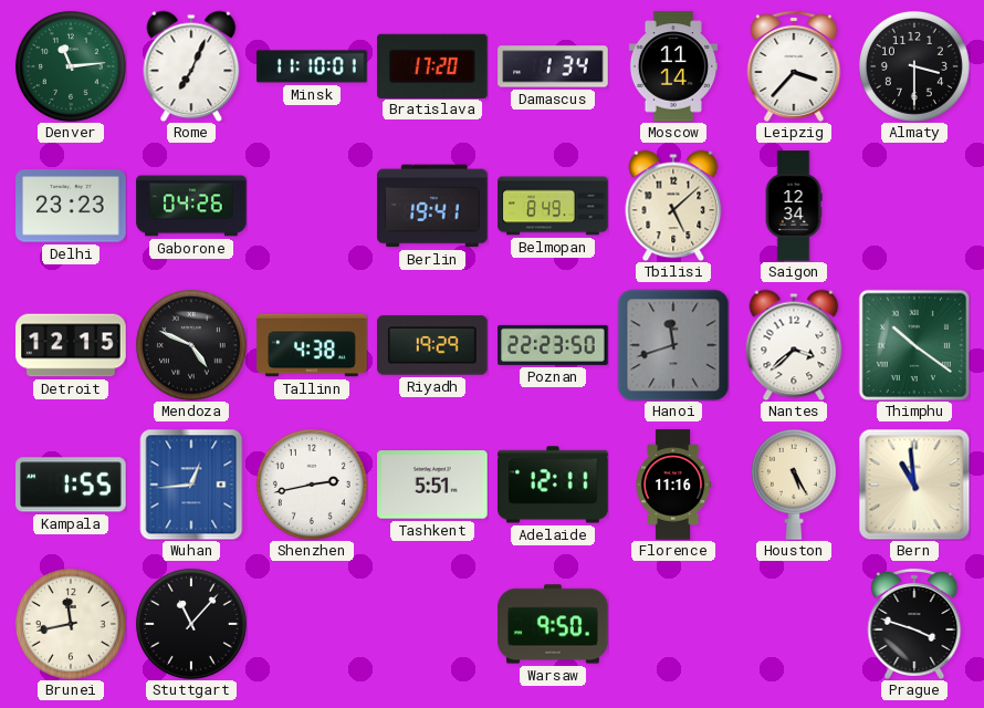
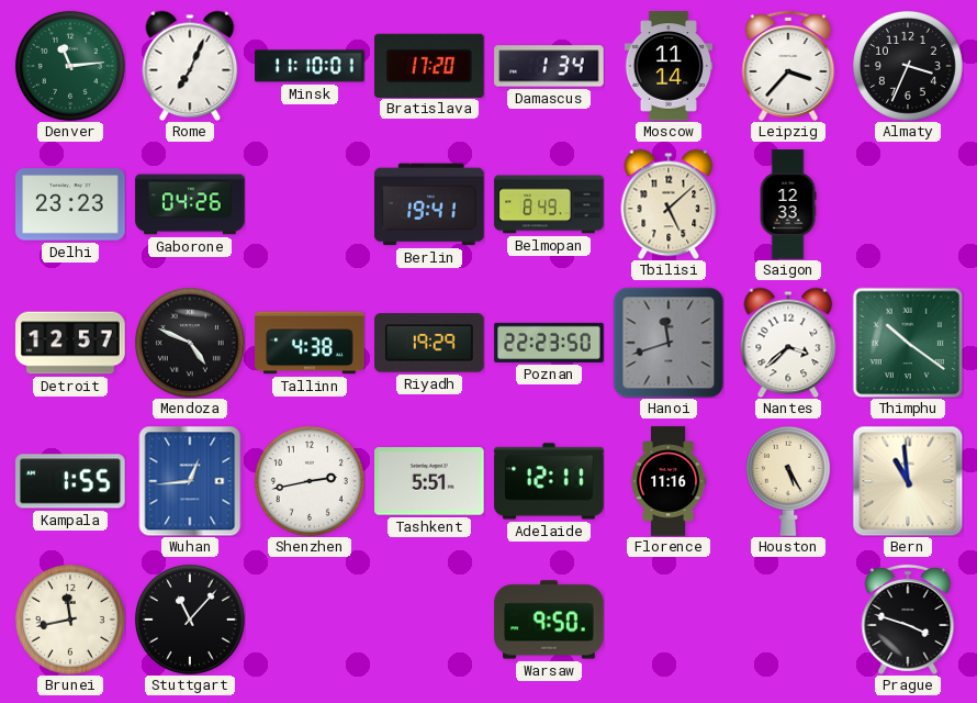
Almaty: 3:30 -> 3:34
Saigon: 12:34 -> 12:33
Detroit: 12:15 -> 12:57
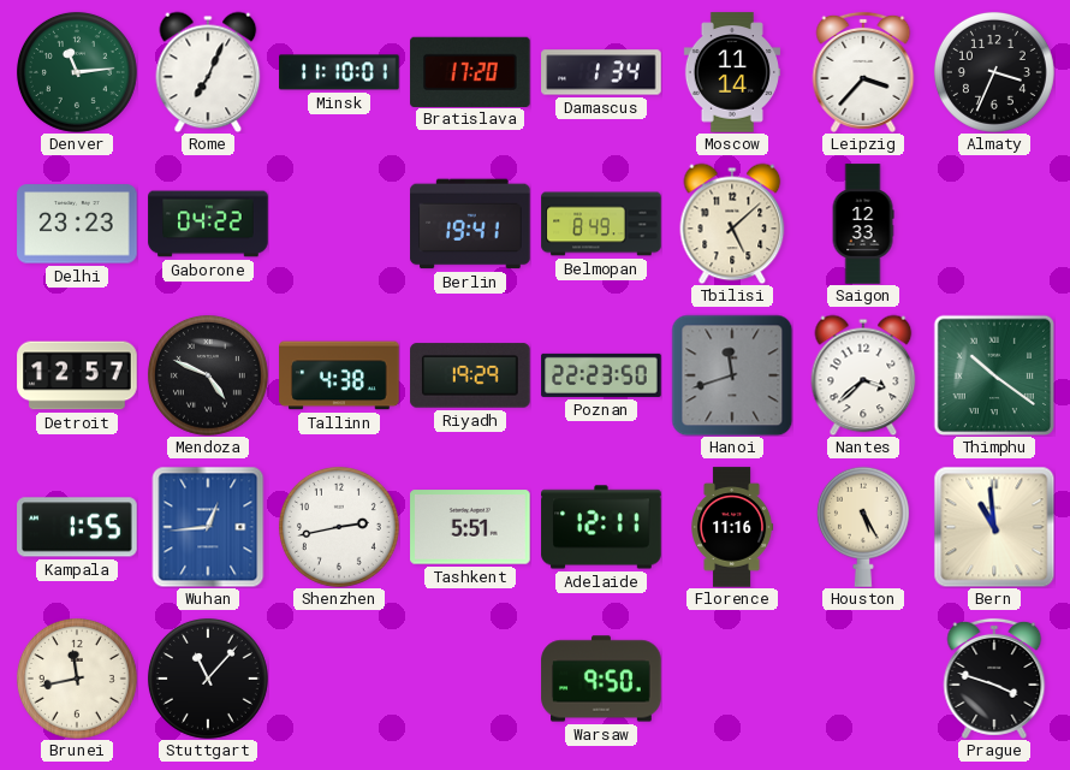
Gaborone: 04:26 -> 04:22
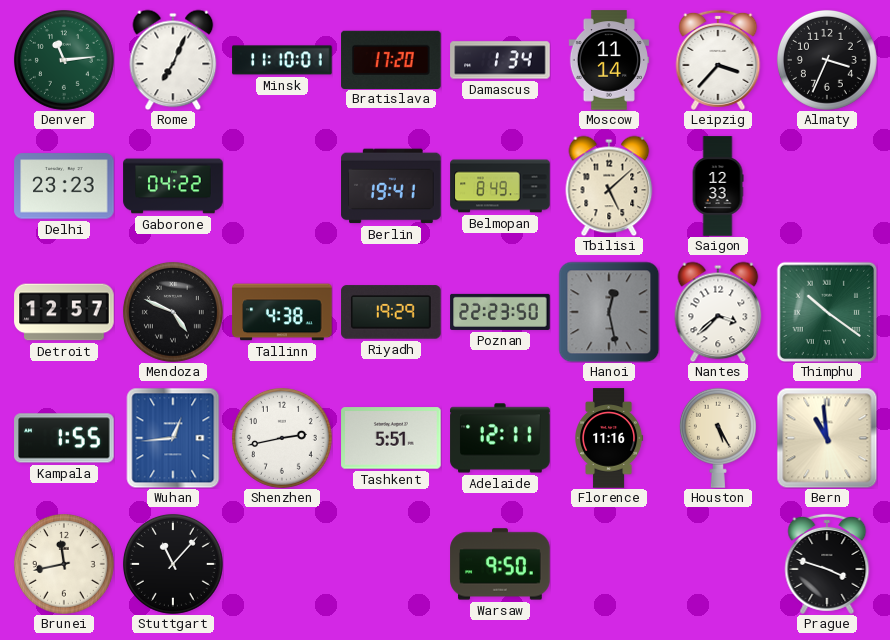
Hanoi: 11:42 -> 12:28
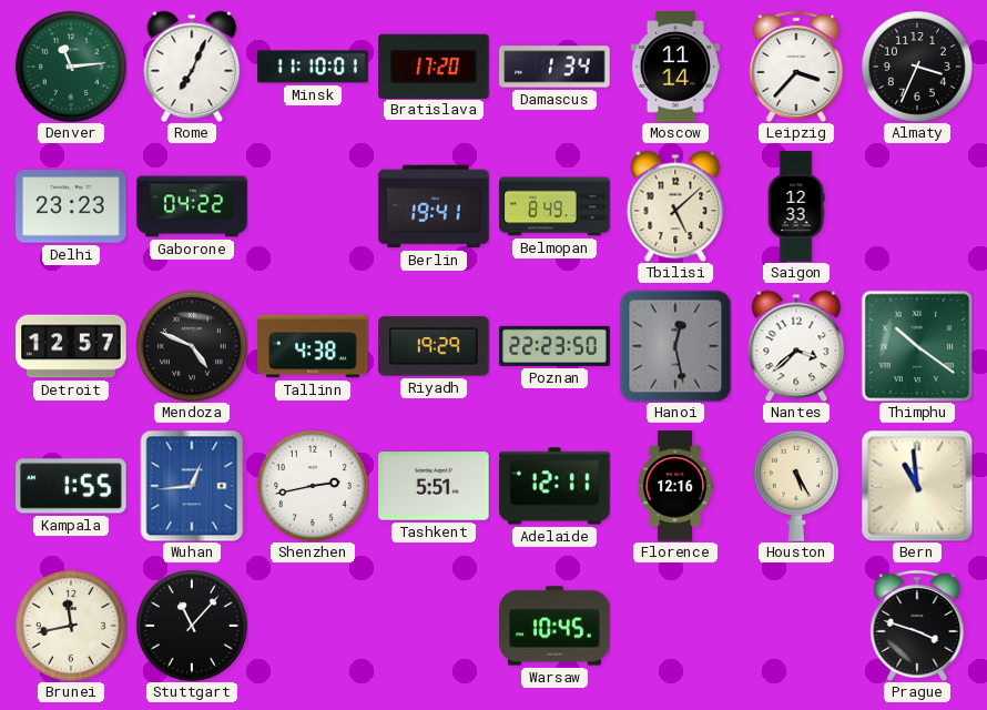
Florence: 11:16 -> 12:16
Warsaw: 9:50 -> 10:45
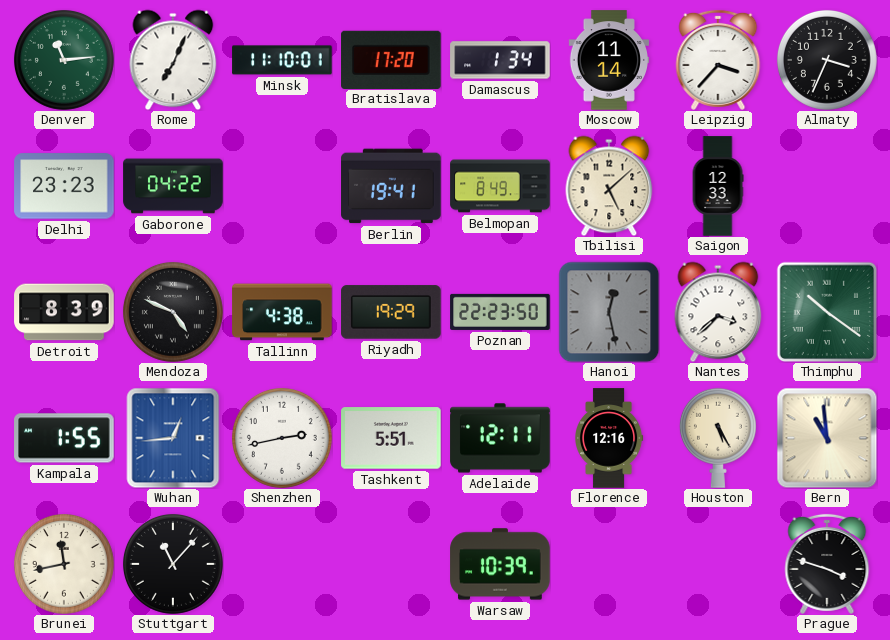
Detroit: 12:57 -> 8:39
Warsaw: 10:45 -> 10:39
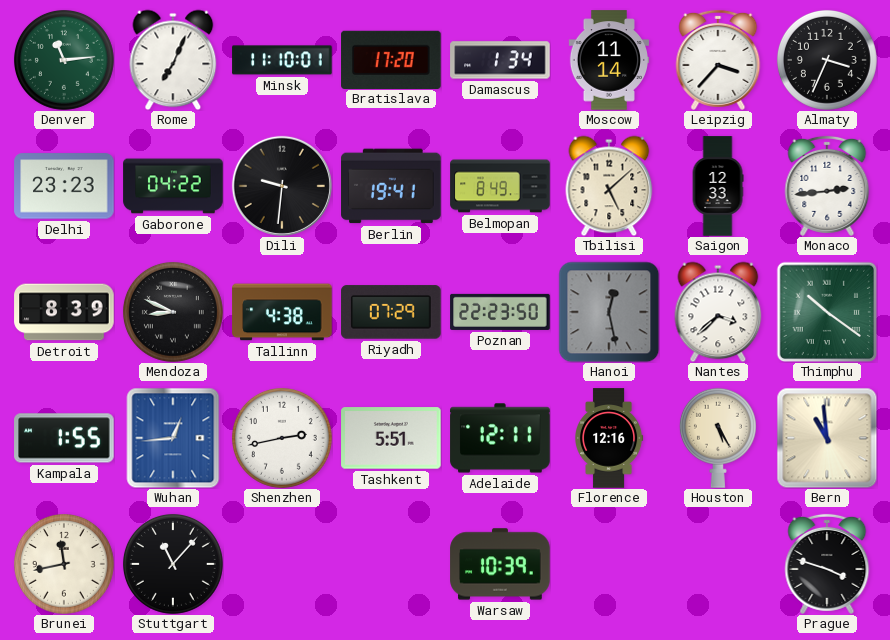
Dili: none -> 9:31
Monaco: none -> 2:44
Mendoza: 4:49 -> 8:49
Riyadh: 19:29 -> 07:29
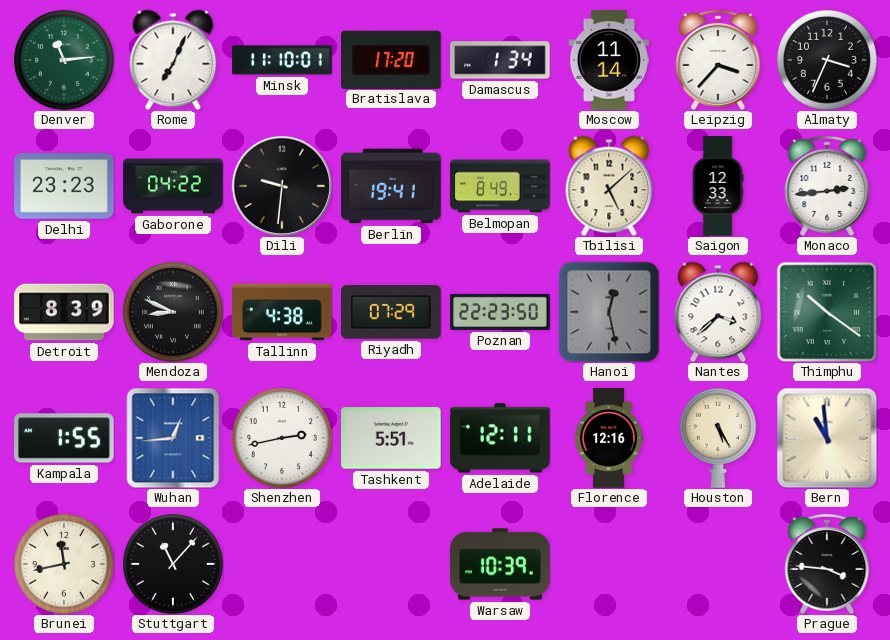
Prague: 3:48 -> 3:46
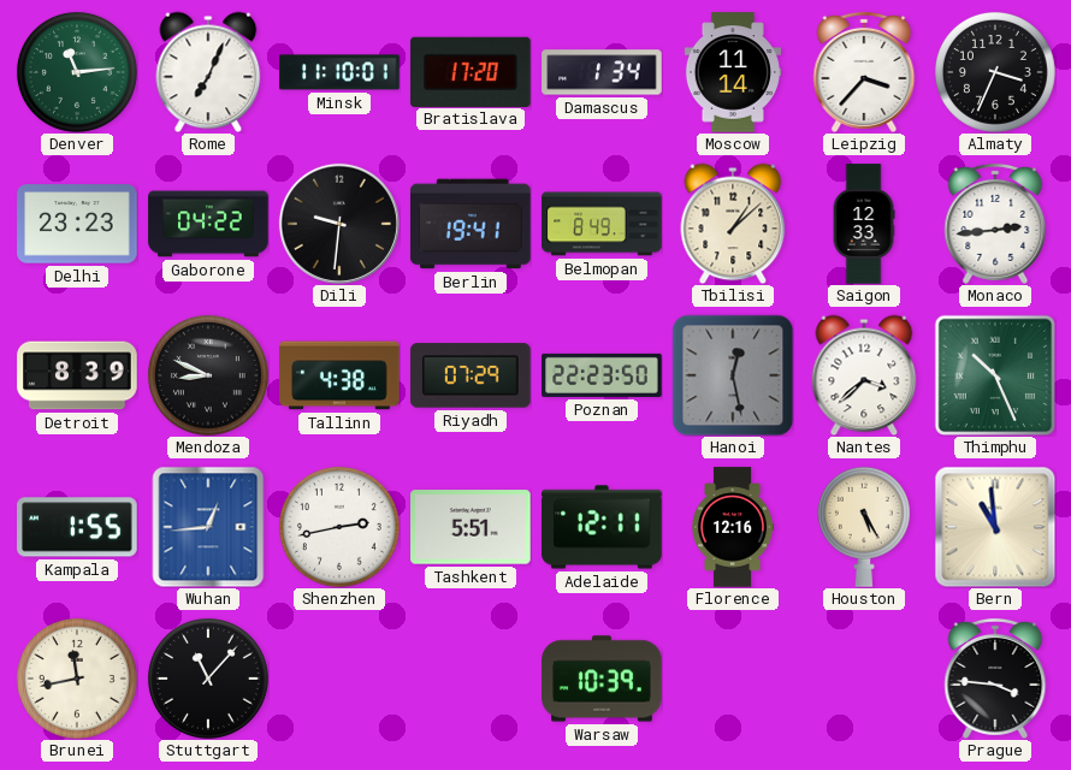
Tbilisi: 5:08 -> 1:08
Thimphu: 10:21 -> 10:26
